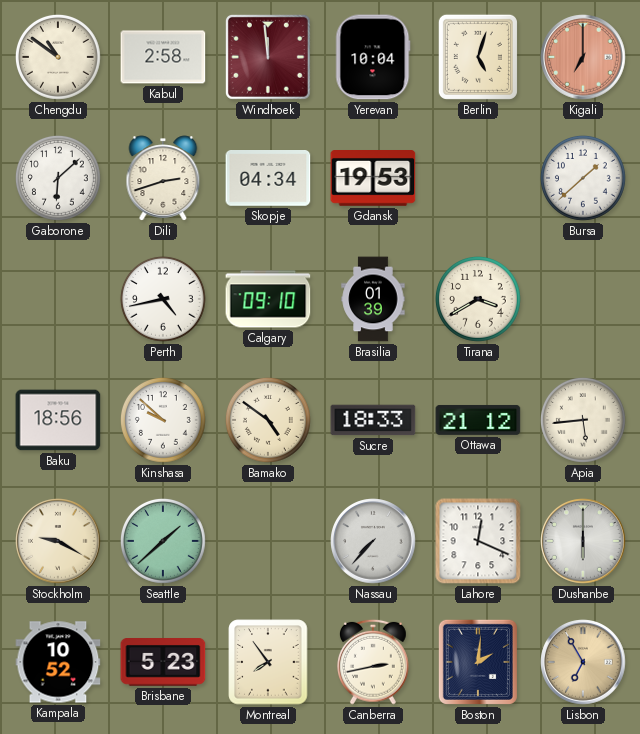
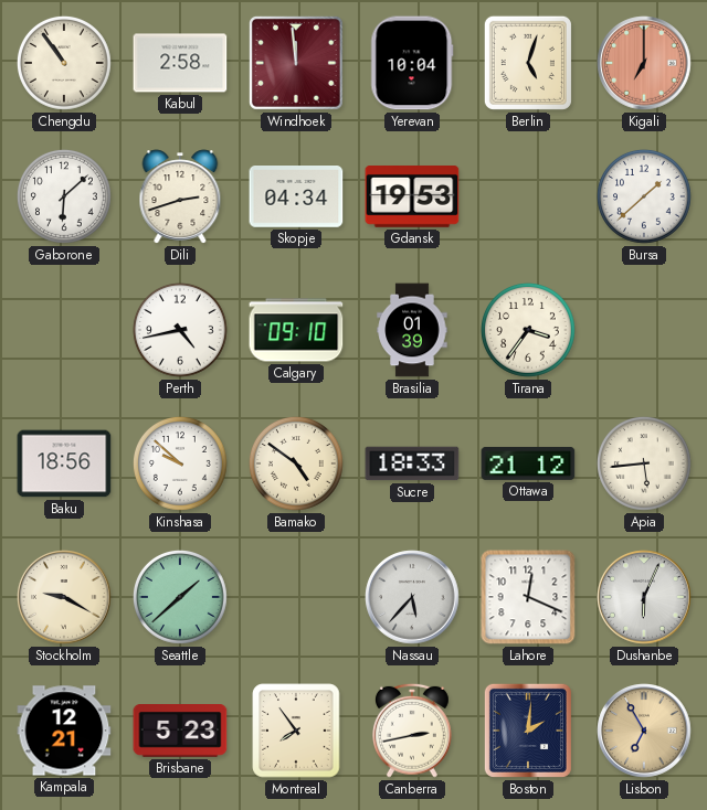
Chengdu: 10:51 -> 10:54
Tirana: 3:40 -> 3:36
Nassau: 7:37 -> 5:37
Dushanbe: 6:00 -> 6:04
Kampala: 10:52 -> 12:21
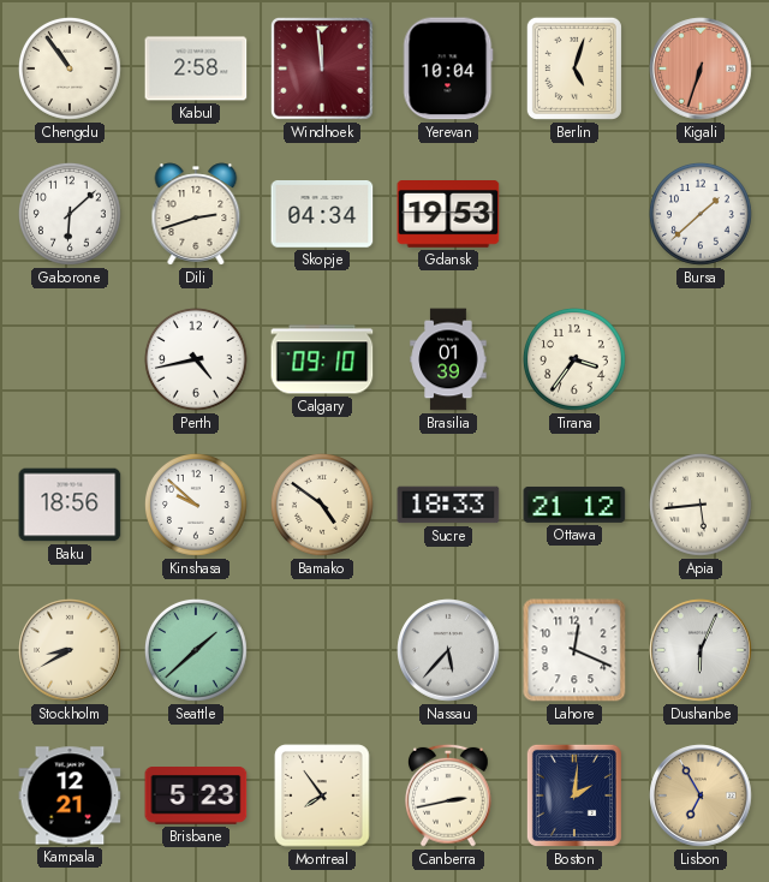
Kigali: 7:00 -> 6:33
Stockholm: 9:20 -> 8:40
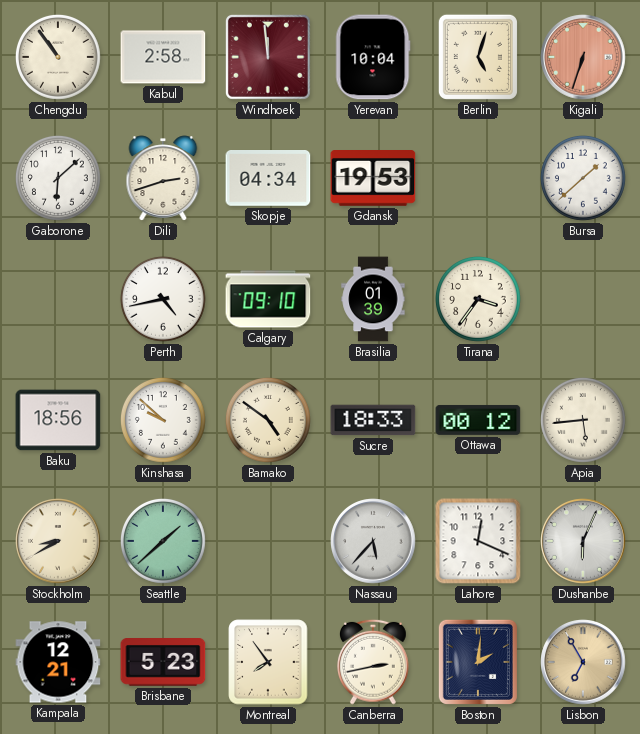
Ottawa: 21:12 -> 00:12
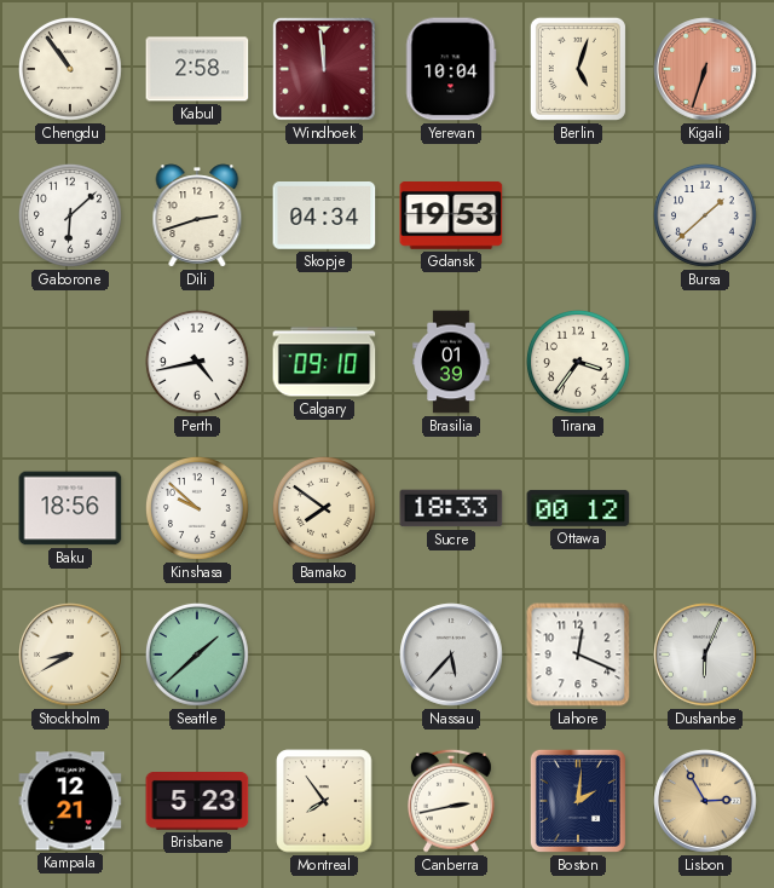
Bamako: 4:51 -> 7:51
Apia: 5:44 -> none
Lisbon: 6:55 -> 2:55
